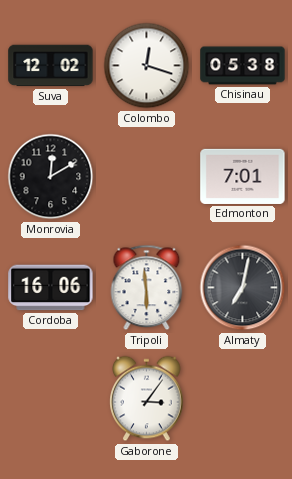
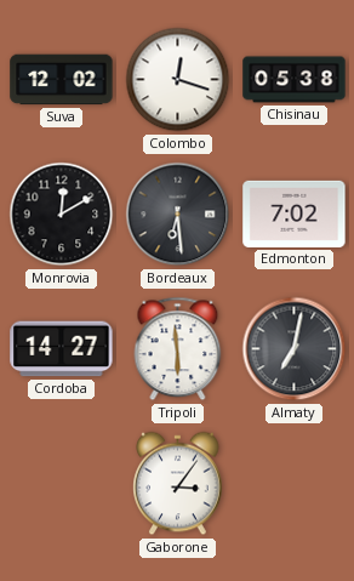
Bordeaux: none -> 6:29
Edmonton: 7:01 -> 7:02
Cordoba: 16:06 -> 14:27
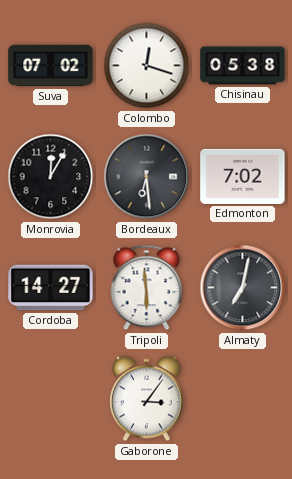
Suva: 12:02 -> 07:02
Monrovia: 12:10 -> 12:05
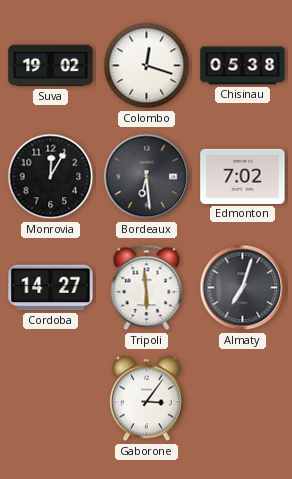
Suva: 07:02 -> 19:02
Almaty: 7:02 -> 7:03
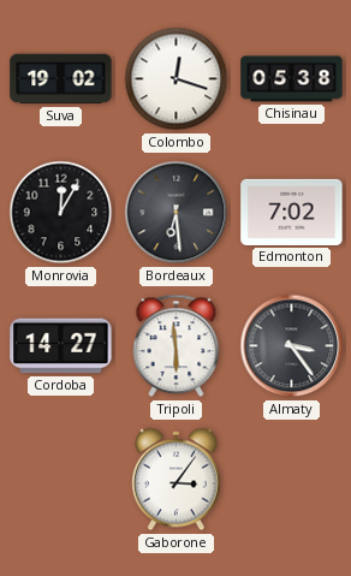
Almaty: 7:03 -> 3:24
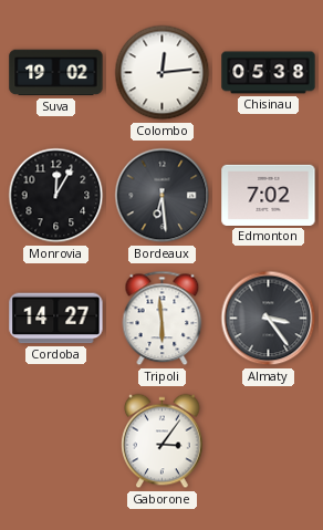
Colombo: 12:18 -> 12:14
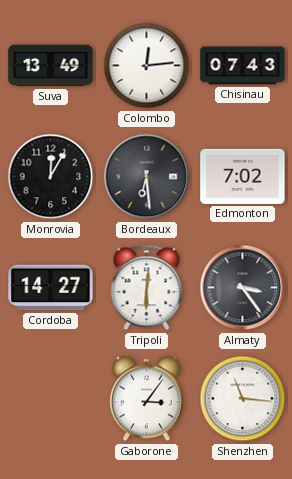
Suva: 19:02 -> 13:49
Chisinau: 05:38 -> 07:43
Tripoli: 5:59 -> 6:01
Shenzhen: none -> 11:16
